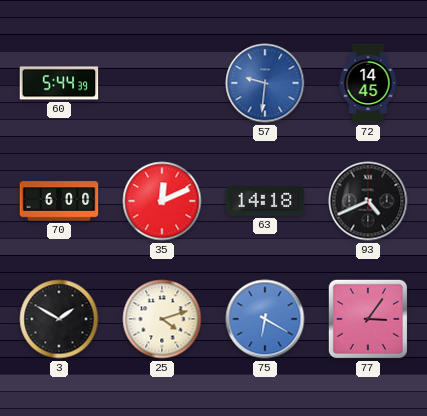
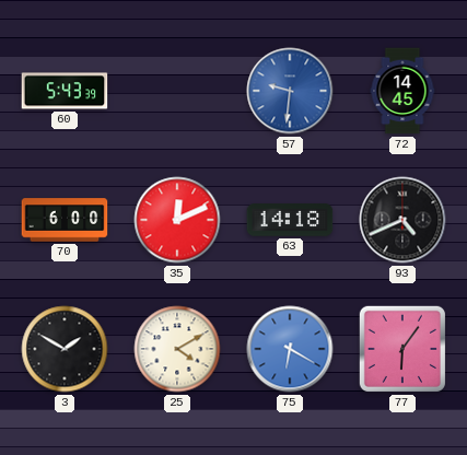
60: 5:44 -> 5:43
25: 4:12 -> 4:10
77: 3:06 -> 6:06
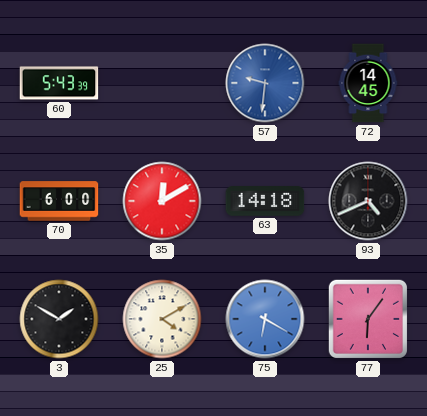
35: 12:11 -> 12:10
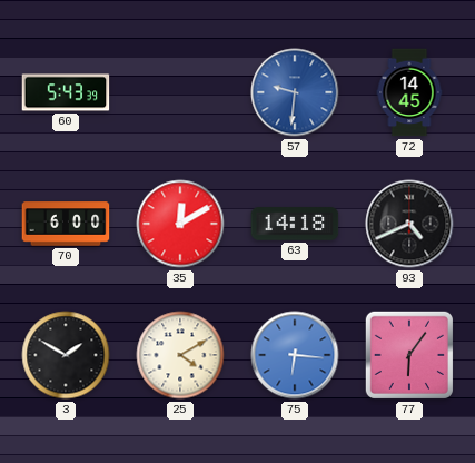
75: 6:20 -> 6:16
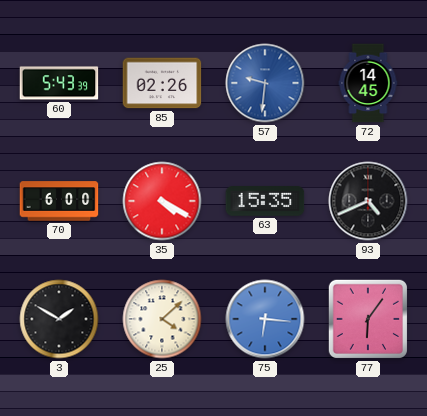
85: none -> 02:26
35: 12:10 -> 4:20
63: 14:18 -> 15:35
25: 4:10 -> 4:08
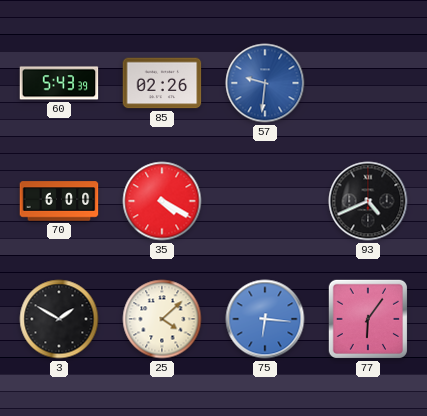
72: 14:45 -> none
63: 15:35 -> none
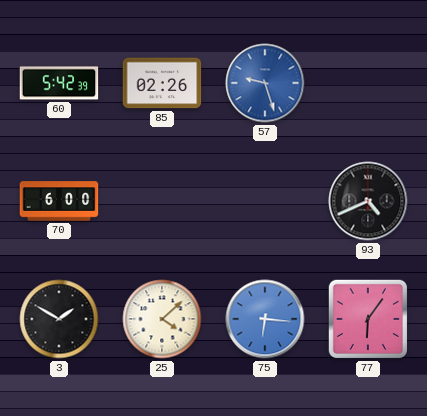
60: 5:43 -> 5:42
57: 9:31 -> 9:27
35: 4:20 -> none
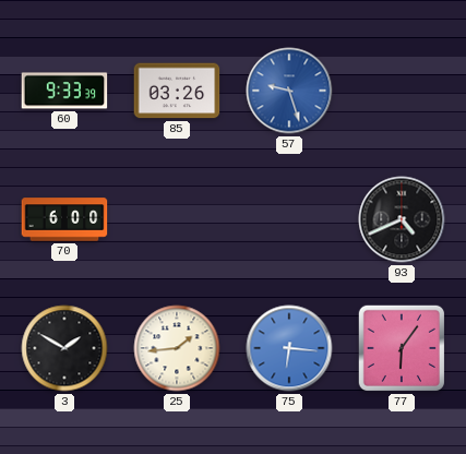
60: 5:42 -> 9:33
85: 02:26 -> 03:26
25: 4:08 -> 1:44
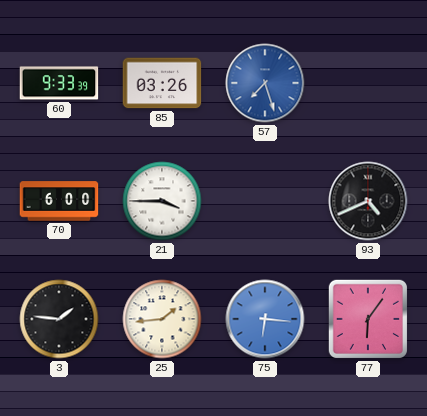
57: 9:27 -> 7:27
21: none -> 3:45
3: 1:50 -> 1:46
